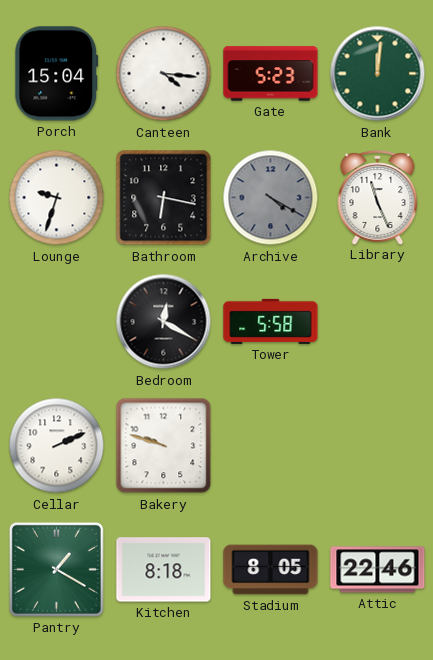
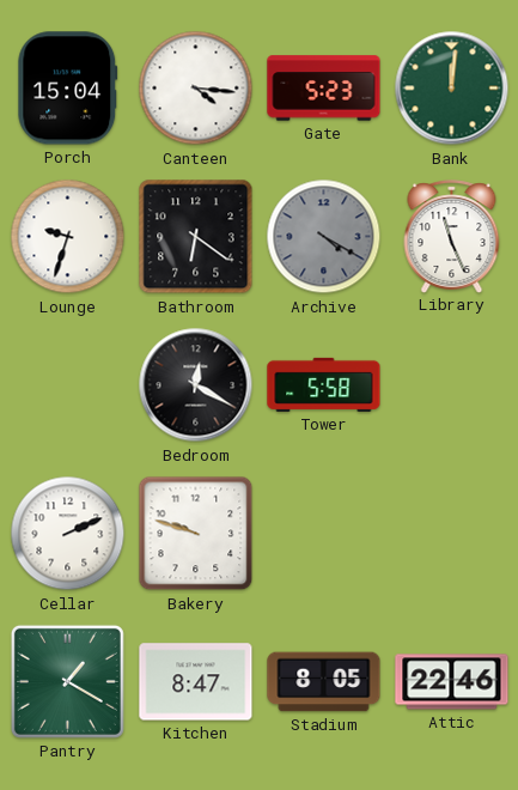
Bathroom: 6:17 -> 6:21
Kitchen: 8:18 -> 8:47
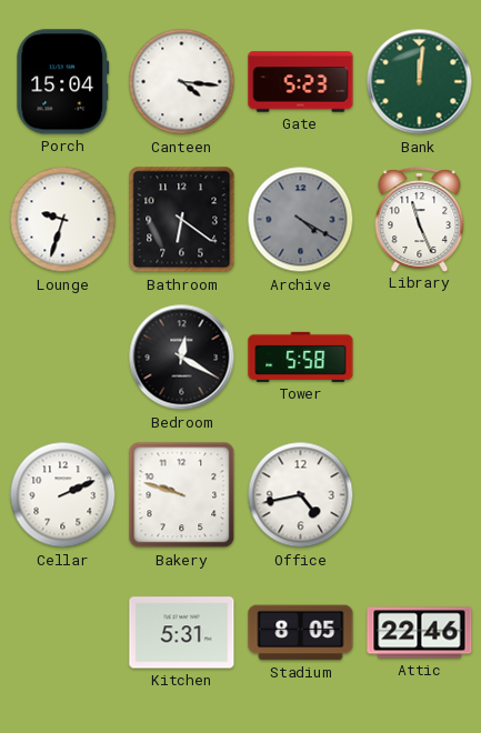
Office: none -> 4:43
Pantry: 1:20 -> none
Kitchen: 8:47 -> 5:31
